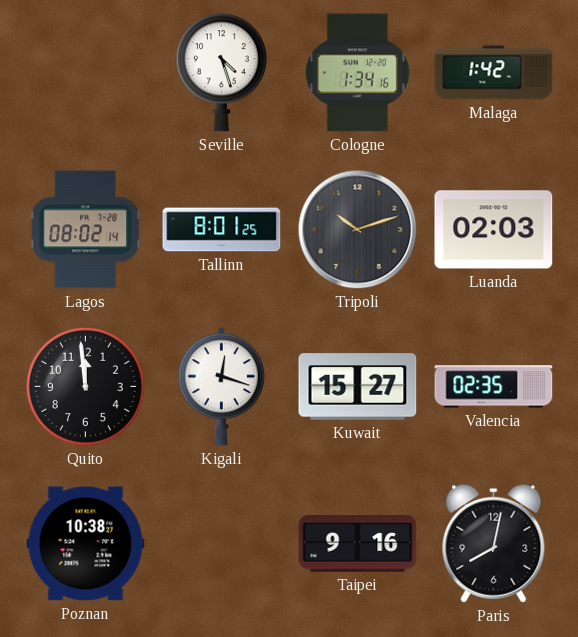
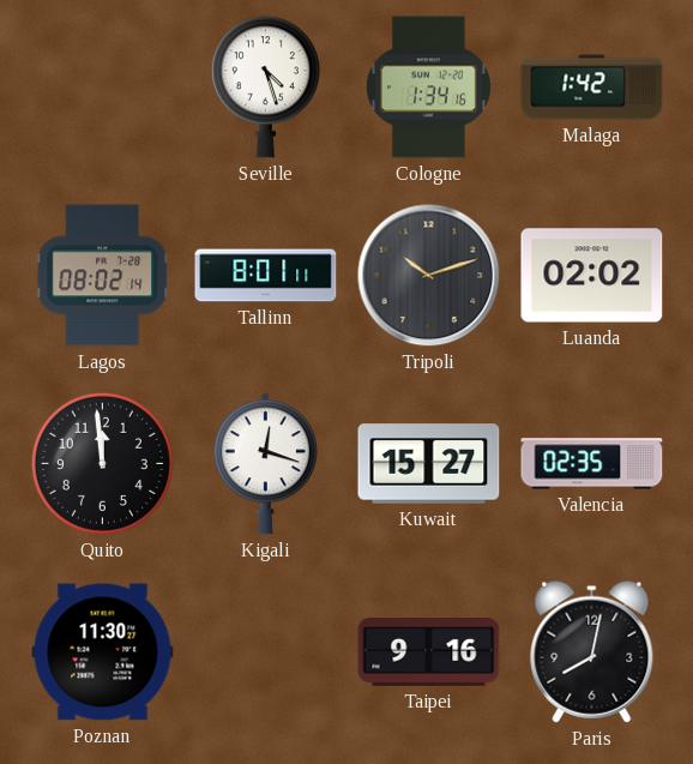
Tallinn: 8:01:25 -> 8:01:11
Luanda: 02:03 -> 02:02
Poznan: 10:38 -> 11:30
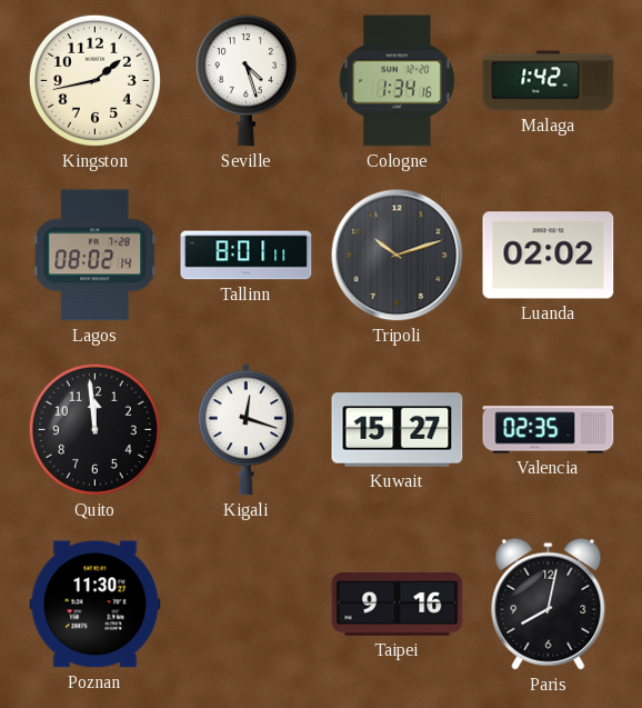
Kingston: none -> 1:43
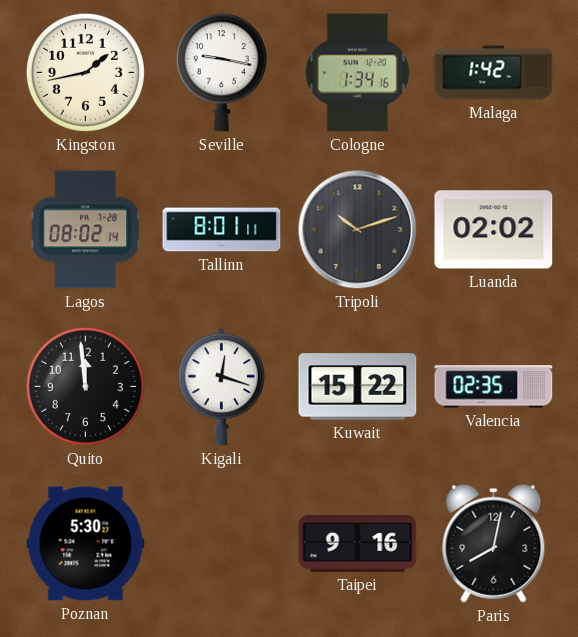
Seville: 4:27 -> 9:17
Kuwait: 15:27 -> 15:22
Poznan: 11:30 -> 5:30
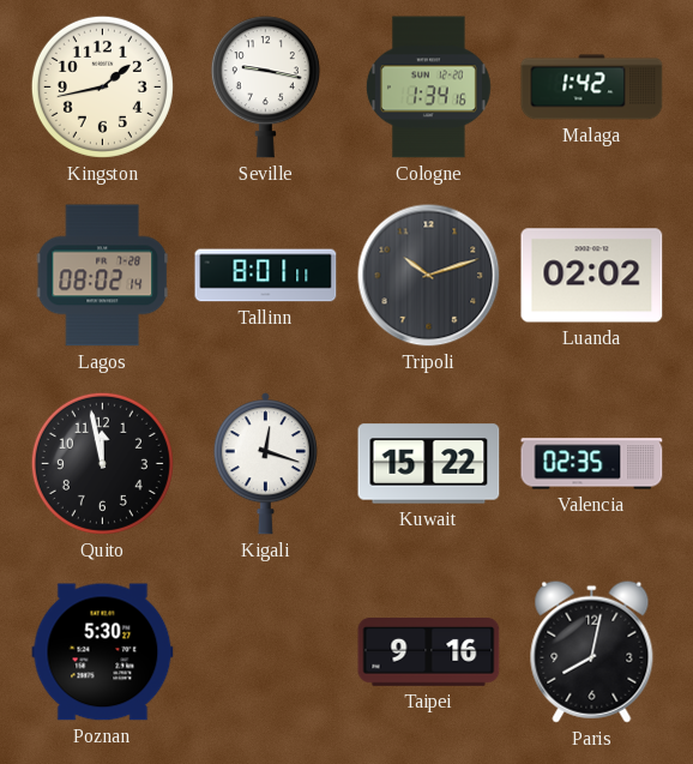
Quito: 11:59 -> 11:58
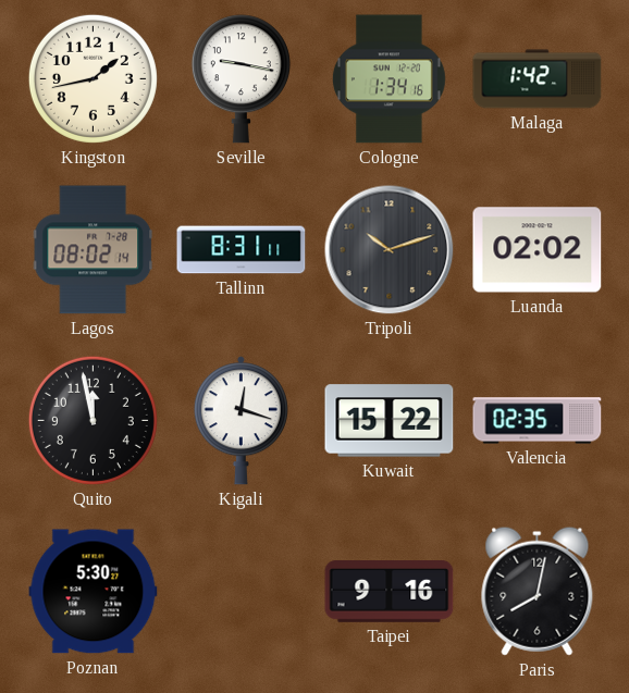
Tallinn: 8:01 -> 8:31
